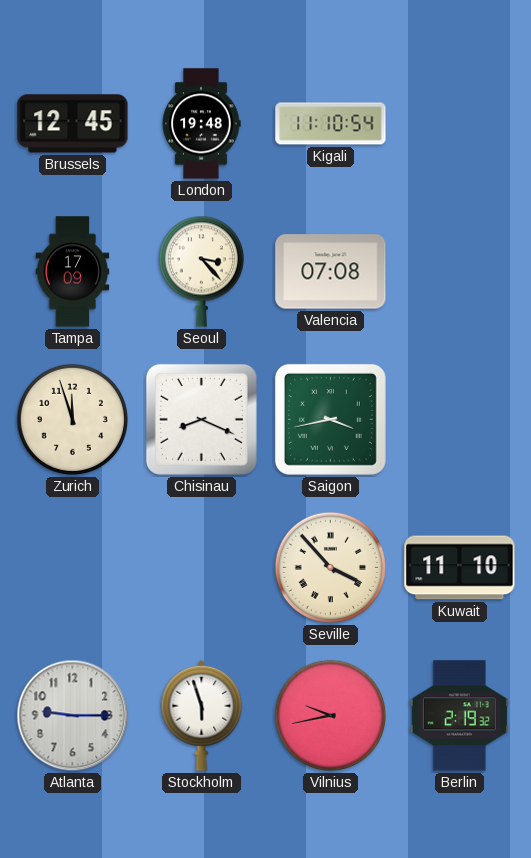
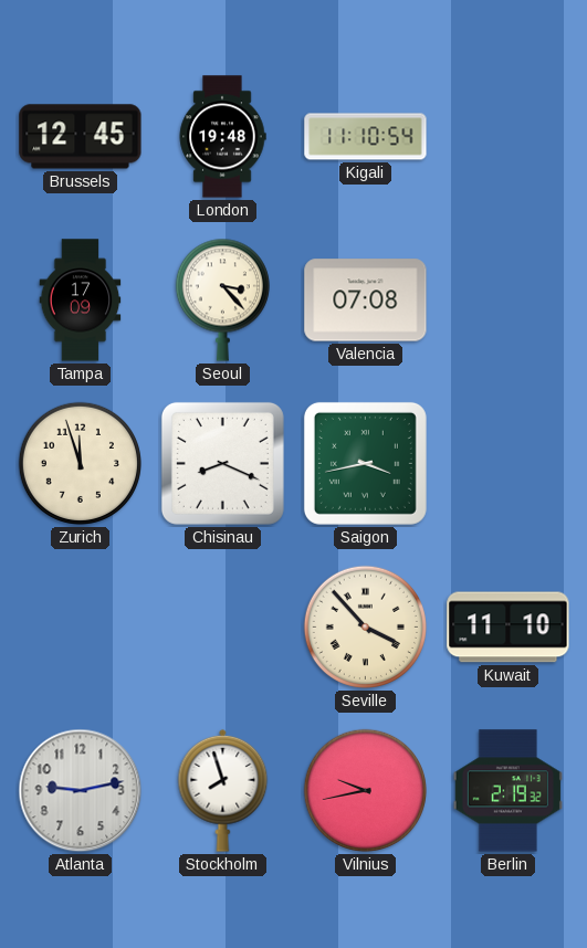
Atlanta: 9:15 -> 9:13
Stockholm: 5:57 -> 7:57
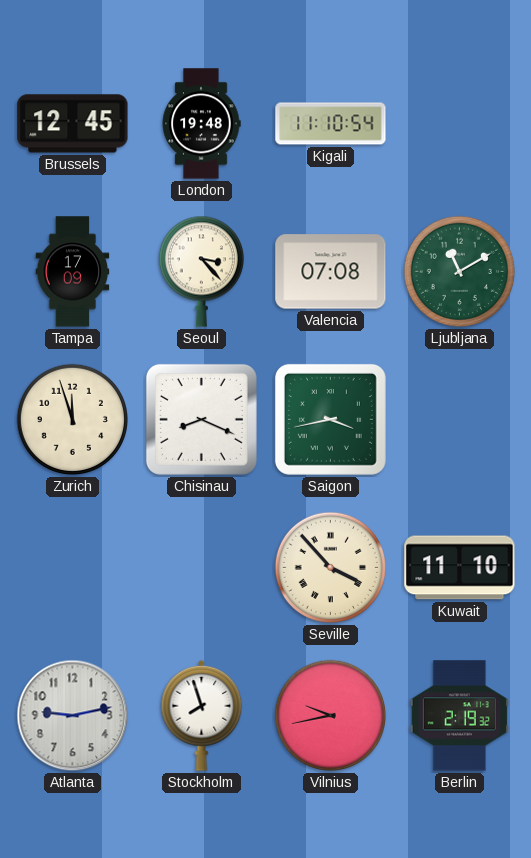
Ljubljana: none -> 11:10
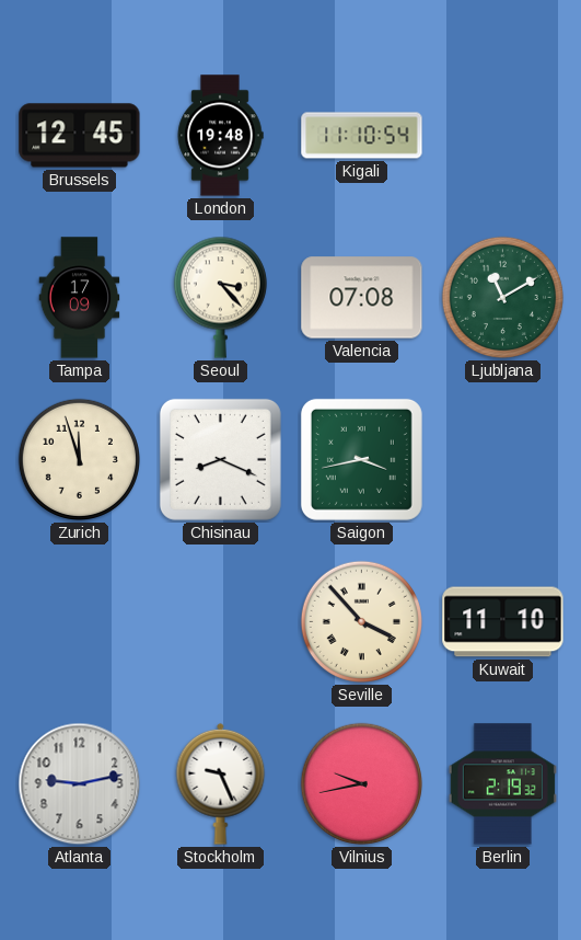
Stockholm: 7:57 -> 9:26
